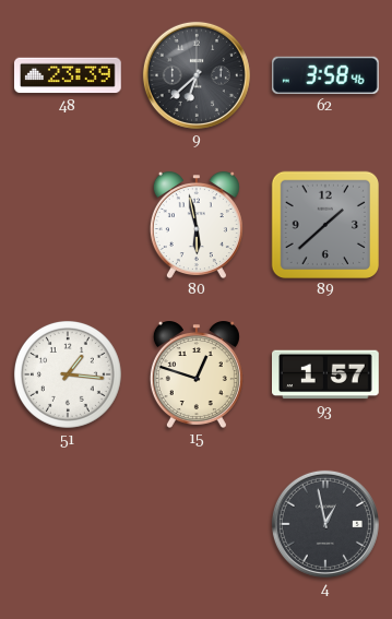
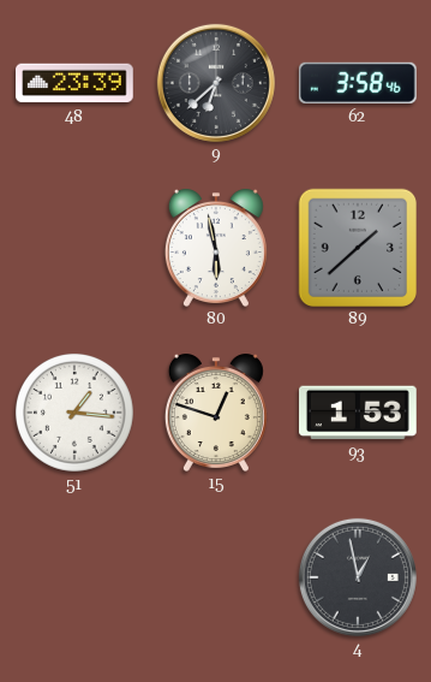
93: 1:57 -> 1:53
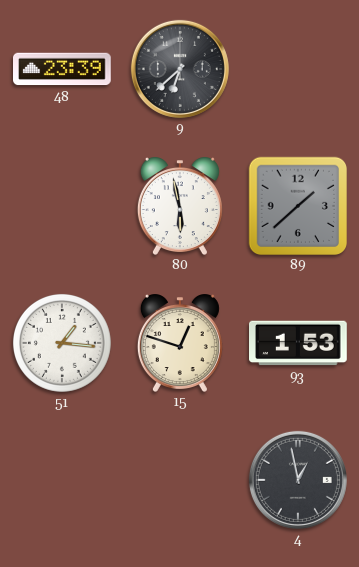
62: 3:58 -> none
